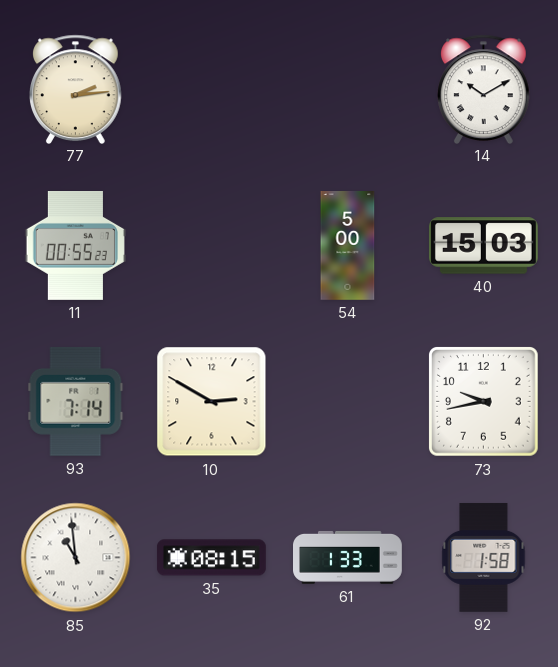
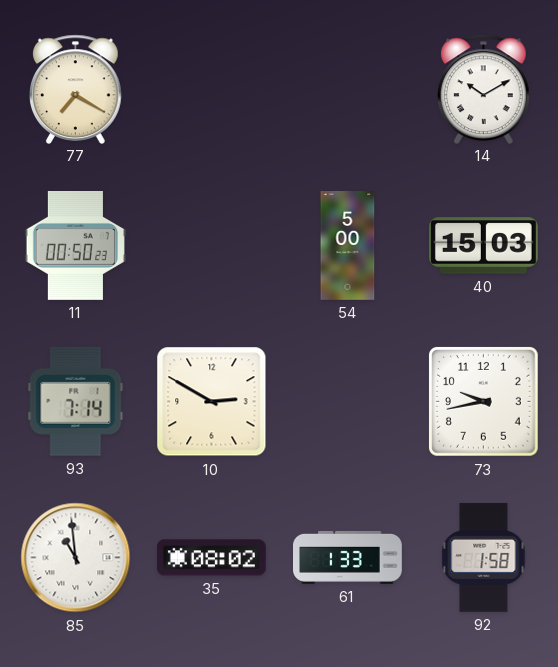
77: 2:14 -> 7:20
11: 00:55 -> 00:50
35: 08:15 -> 08:02
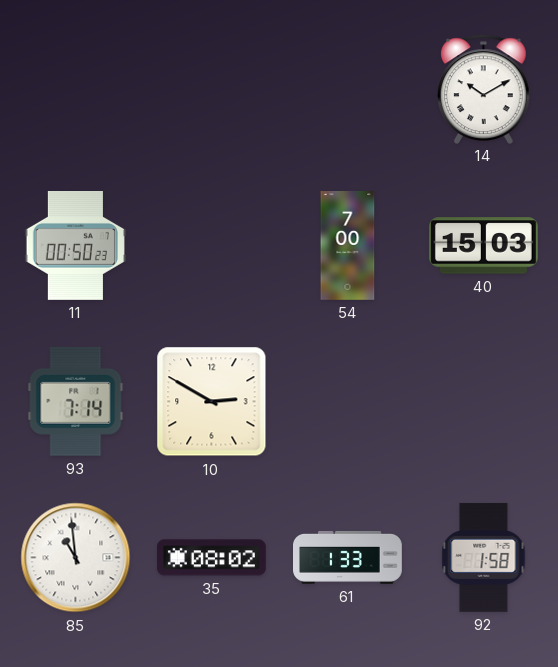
77: 7:20 -> none
54: 5:00 -> 7:00
73: 9:43 -> none
